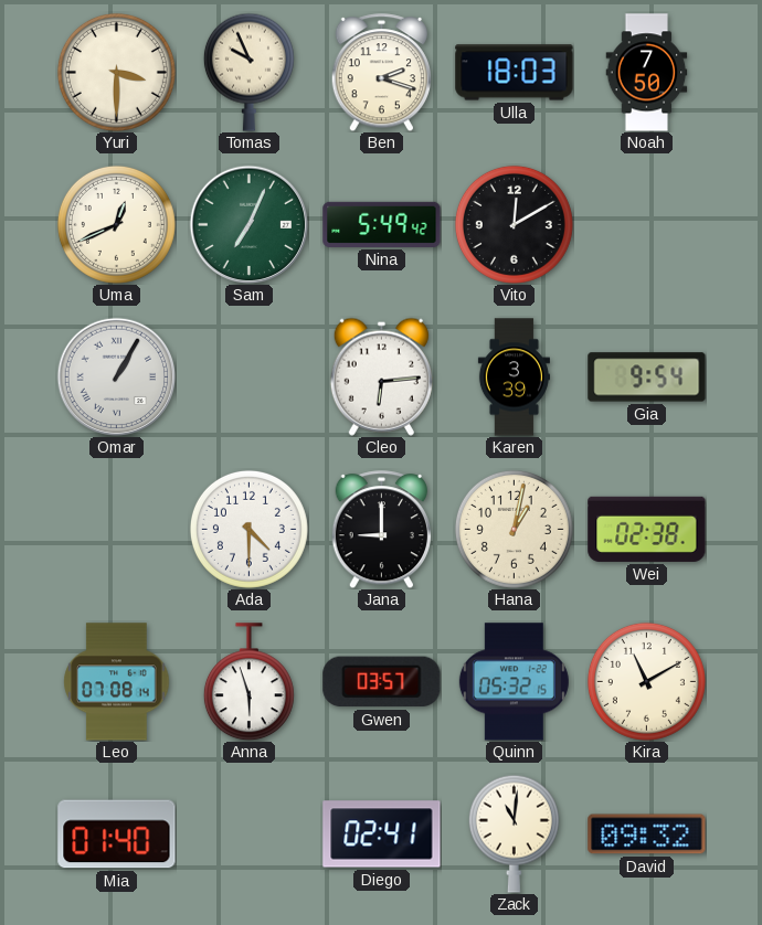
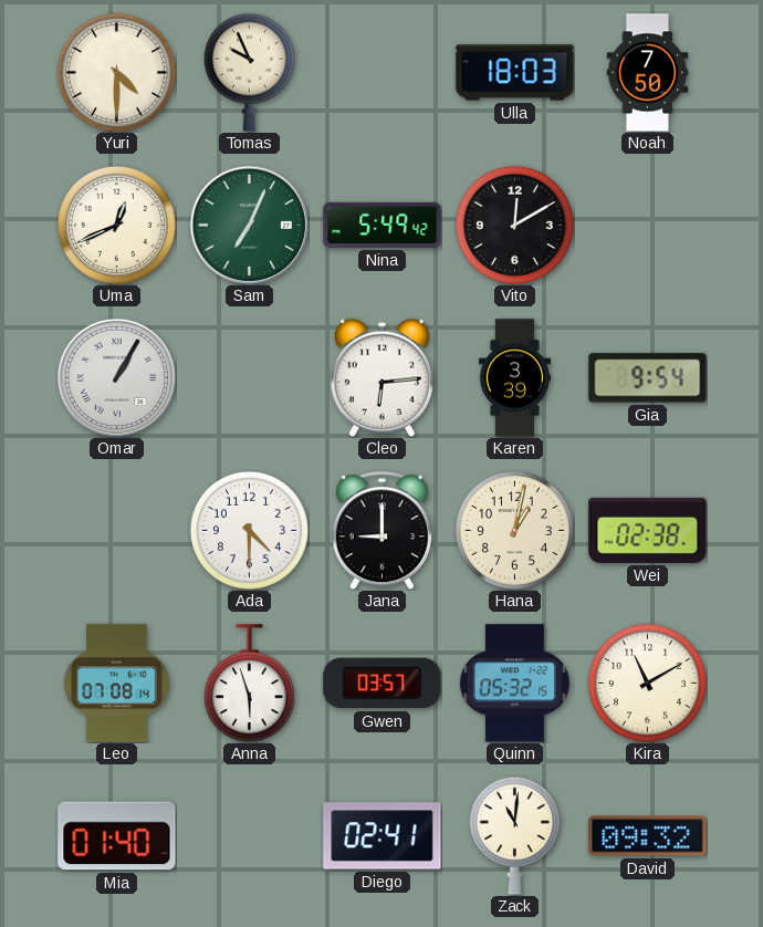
Yuri: 3:30 -> 4:30
Ben: 2:18 -> none
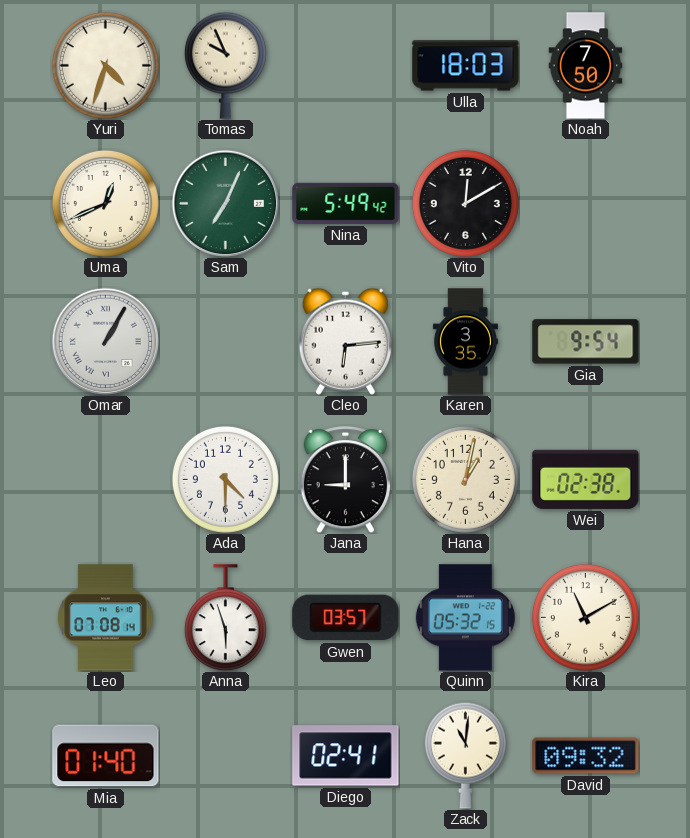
Yuri: 4:30 -> 4:33
Karen: 3:39 -> 3:35
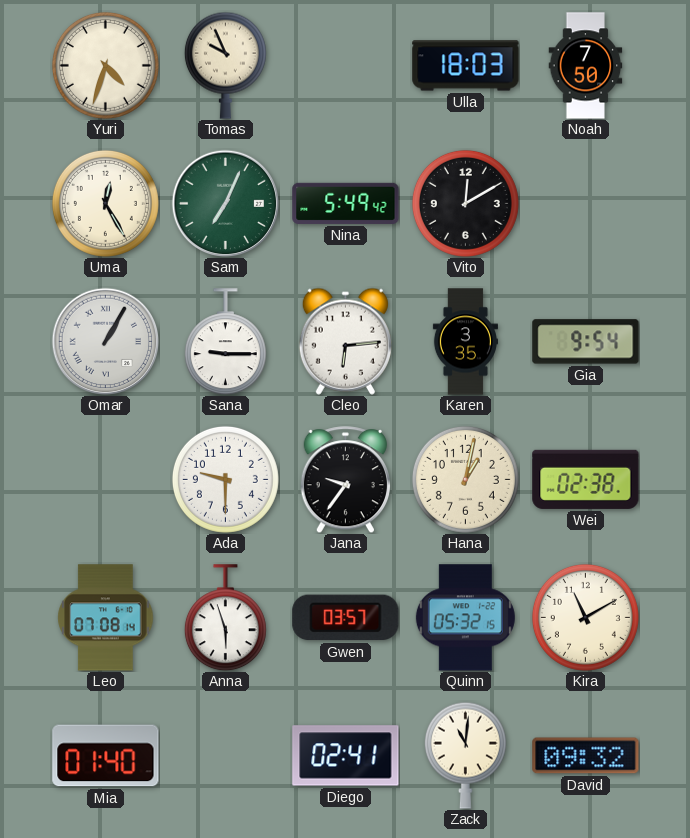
Uma: 12:41 -> 12:25
Sana: none -> 9:15
Ada: 4:30 -> 9:30
Jana: 9:00 -> 9:36
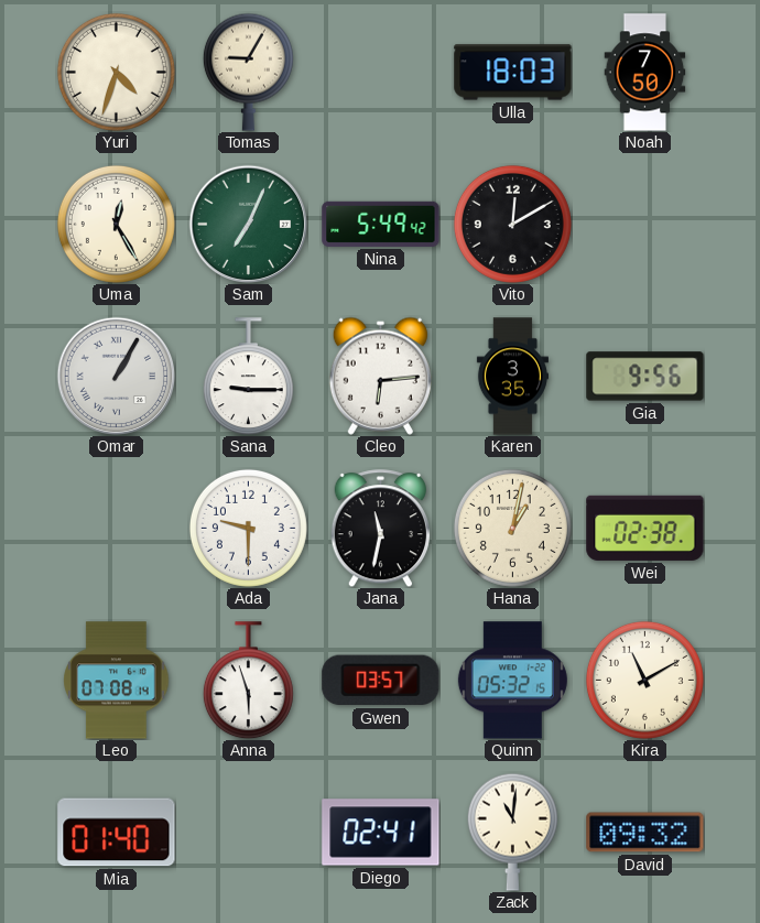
Tomas: 9:56 -> 9:05
Gia: 9:54 -> 9:56
Jana: 9:36 -> 11:32
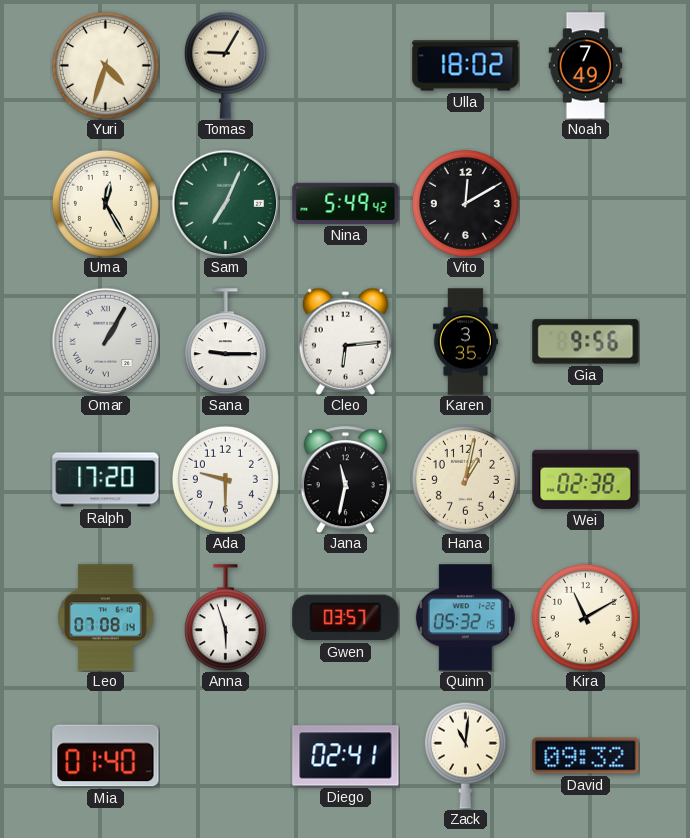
Ulla: 18:03 -> 18:02
Noah: 7:50 -> 7:49
Ralph: none -> 17:20
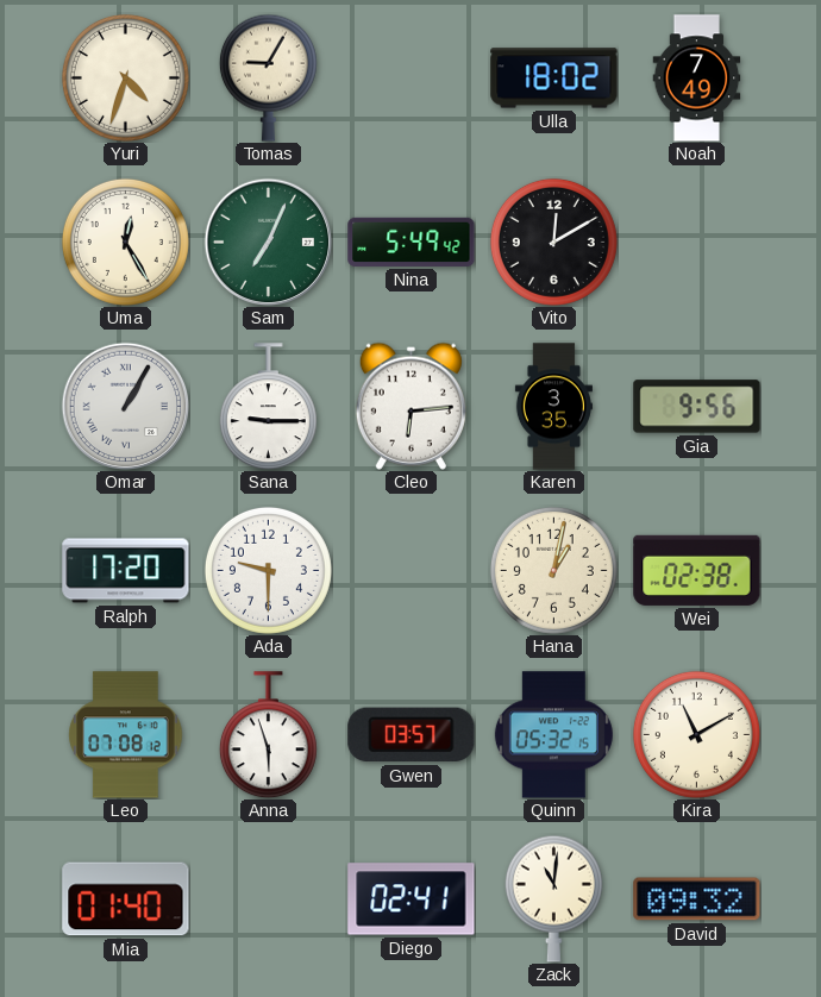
Jana: 11:32 -> none
Leo: 07:08:14 -> 07:08:12
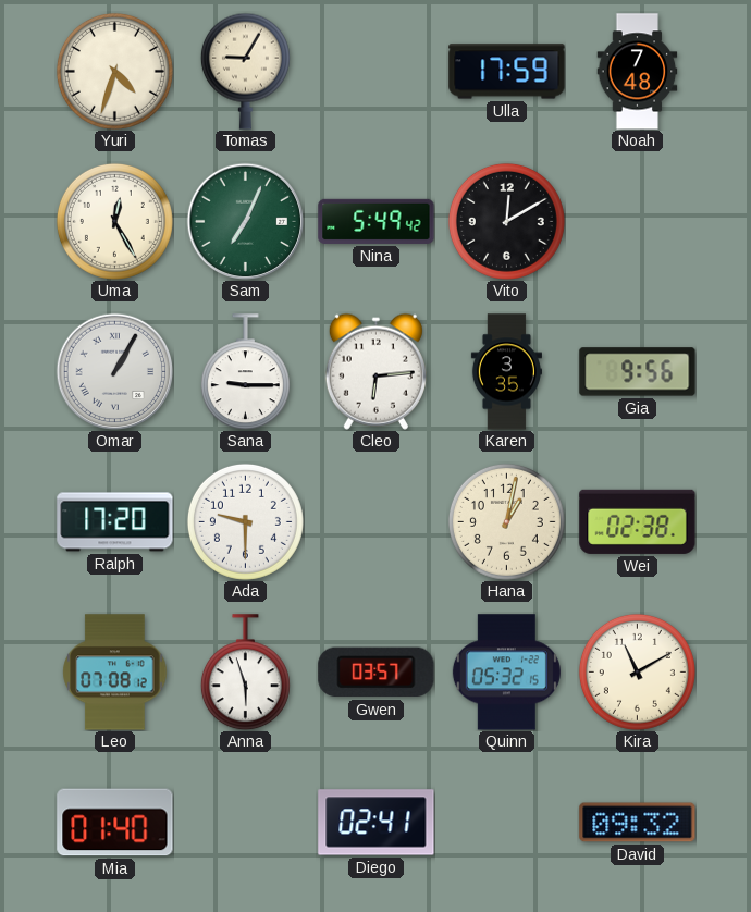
Ulla: 18:02 -> 17:59
Noah: 7:49 -> 7:48
Zack: 11:01 -> none
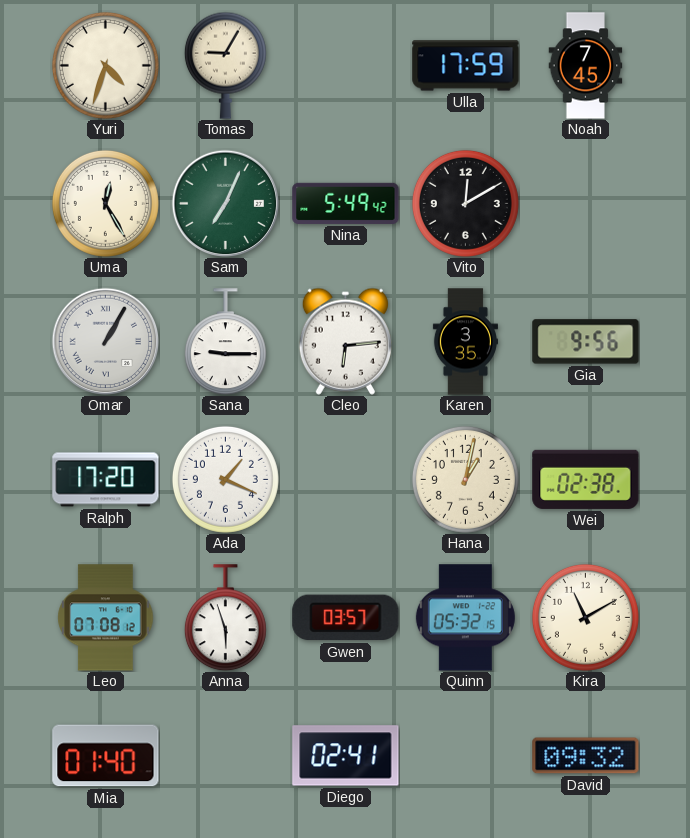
Noah: 7:48 -> 7:45
Ada: 9:30 -> 1:19
